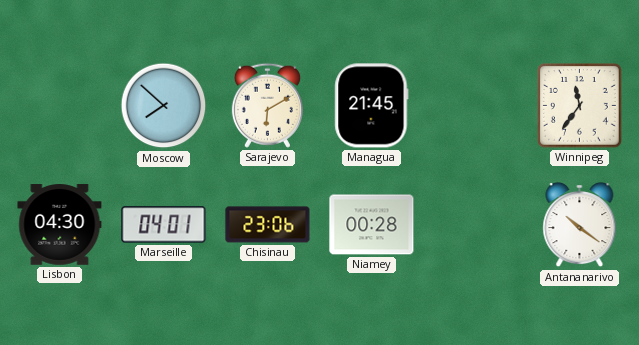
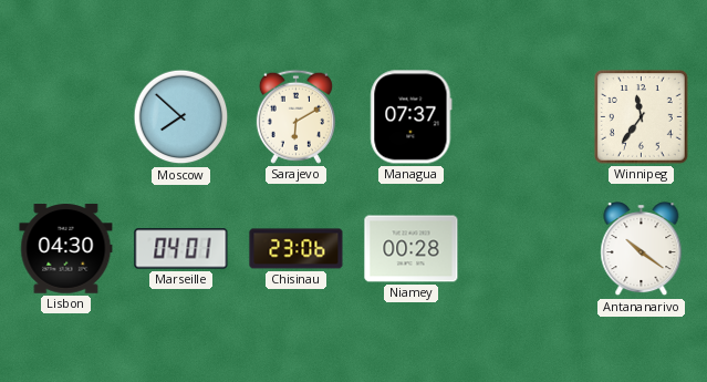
Managua: 21:45 -> 07:37
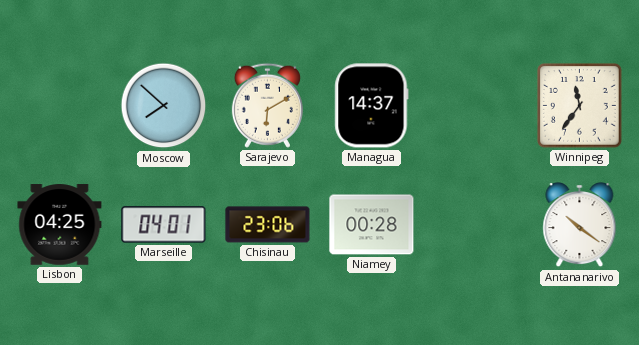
Managua: 07:37 -> 14:37
Lisbon: 04:30 -> 04:25
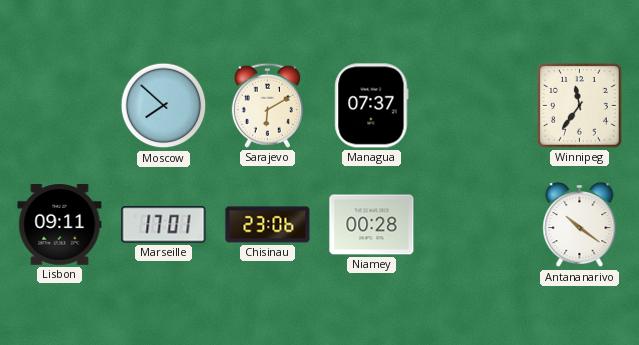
Managua: 14:37 -> 07:37
Lisbon: 04:25 -> 09:11
Marseille: 04:01 -> 17:01
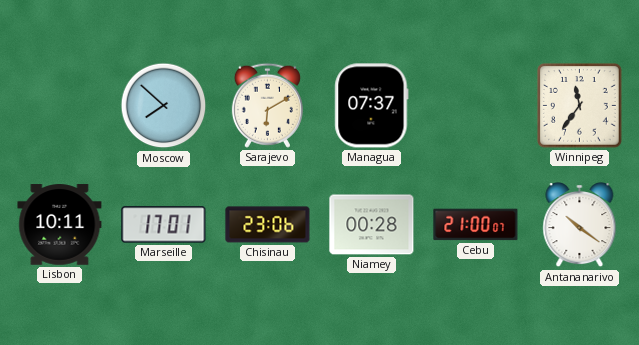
Lisbon: 09:11 -> 10:11
Cebu: none -> 21:00
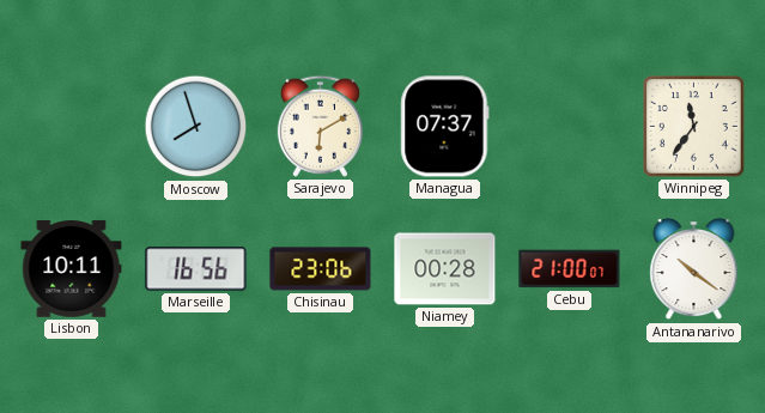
Moscow: 7:52 -> 7:57
Marseille: 17:01 -> 16:56
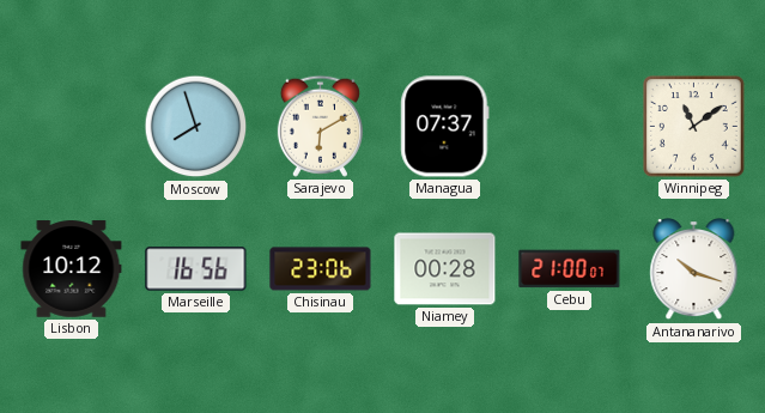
Winnipeg: 11:36 -> 11:09
Lisbon: 10:11 -> 10:12
Antananarivo: 10:21 -> 10:18
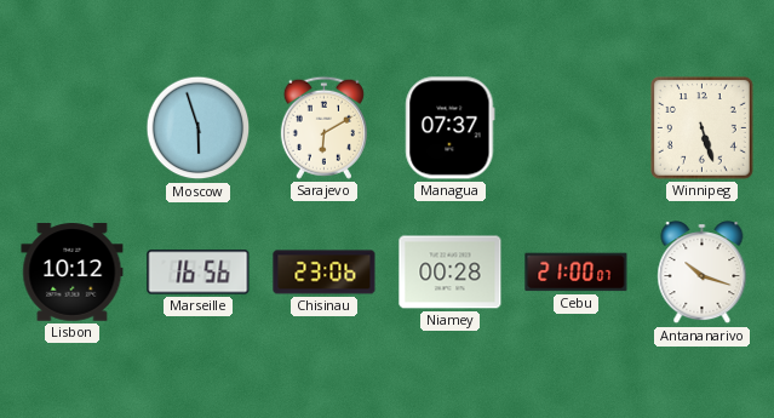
Moscow: 7:57 -> 5:57
Winnipeg: 11:09 -> 5:27
